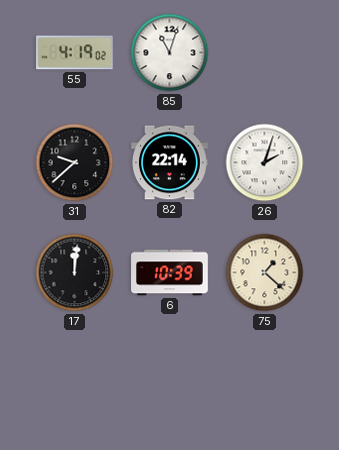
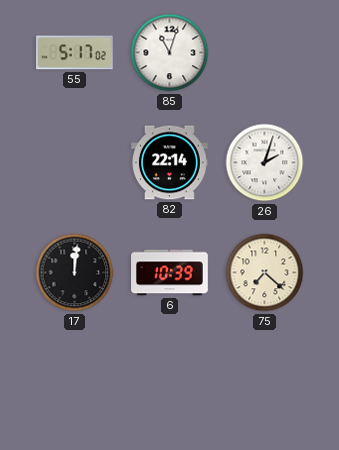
55: 4:19 -> 5:17
31: 9:38 -> none
75: 1:22 -> 7:22
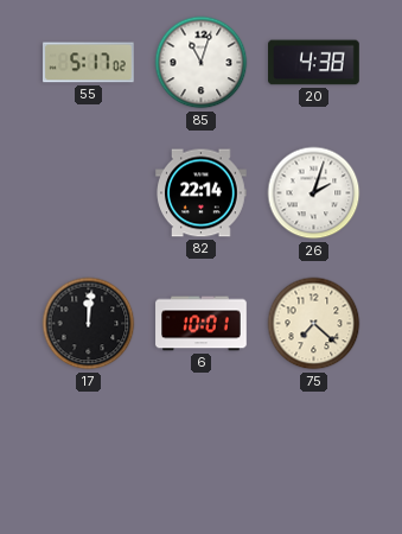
20: none -> 4:38
6: 10:39 -> 10:01
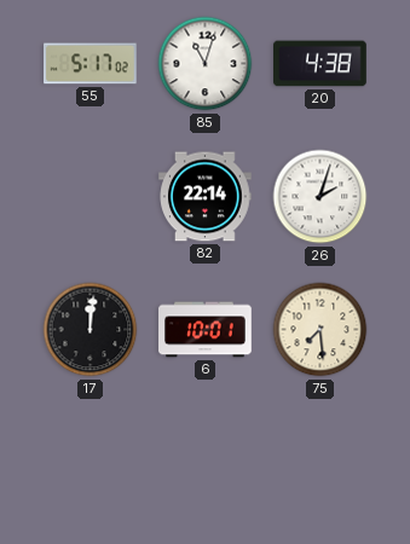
75: 7:22 -> 7:29
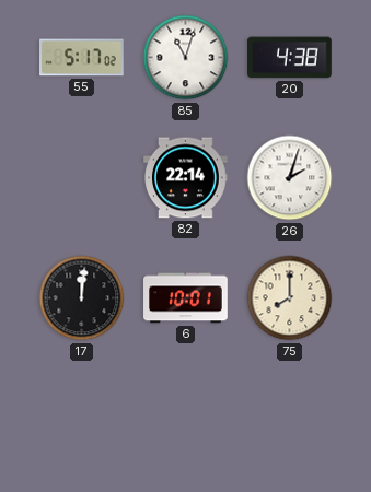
75: 7:29 -> 8:00
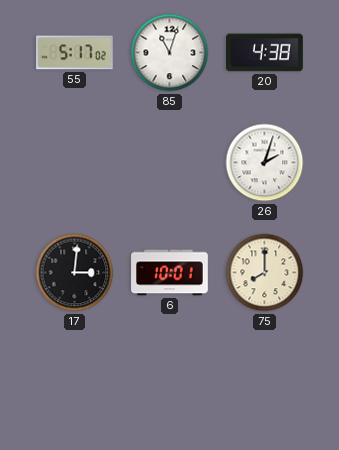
82: 22:14 -> none
17: 12:01 -> 3:01
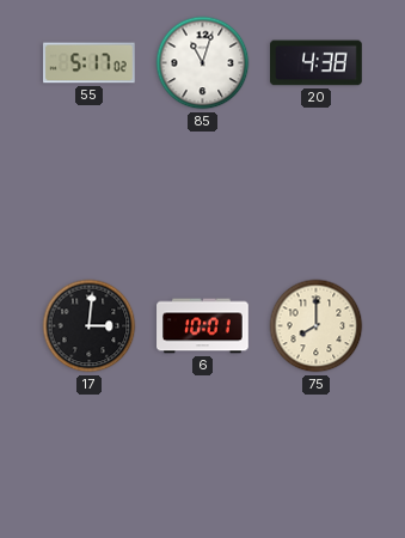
26: 2:03 -> none
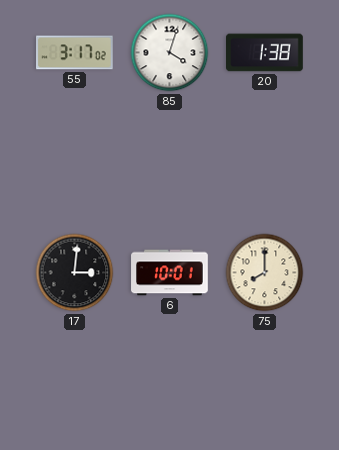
55: 5:17 -> 3:17
85: 11:03 -> 4:03
20: 4:38 -> 1:38
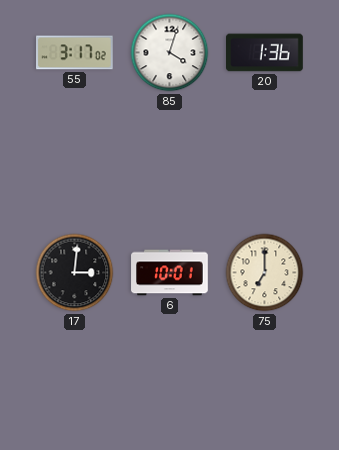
20: 1:38 -> 1:36
75: 8:00 -> 7:00
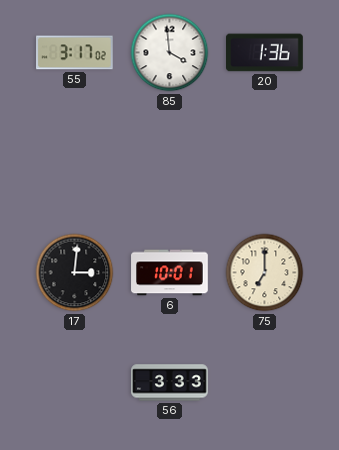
85: 4:03 -> 3:59
56: none -> 3:33
